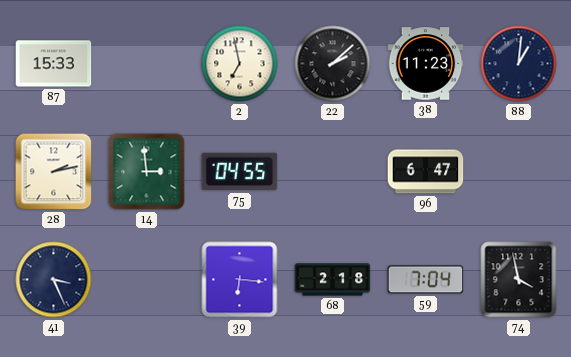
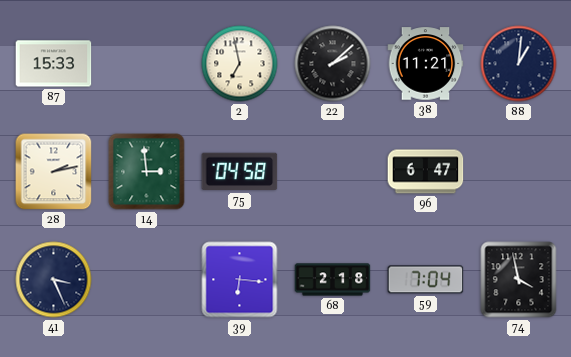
38: 11:23 -> 11:21
75: 04:55 -> 04:58
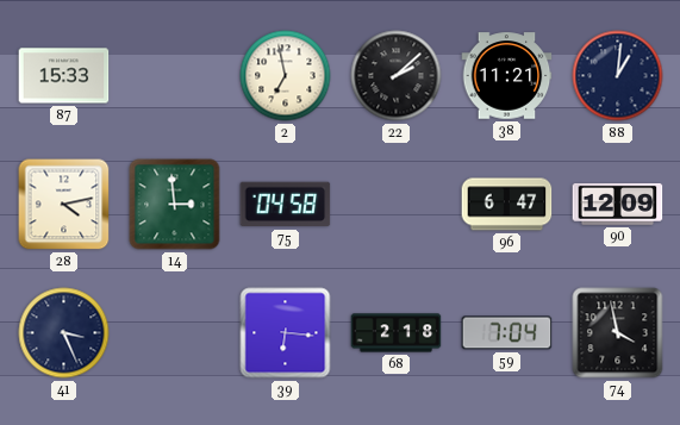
28: 2:13 -> 4:13
90: none -> 12:09
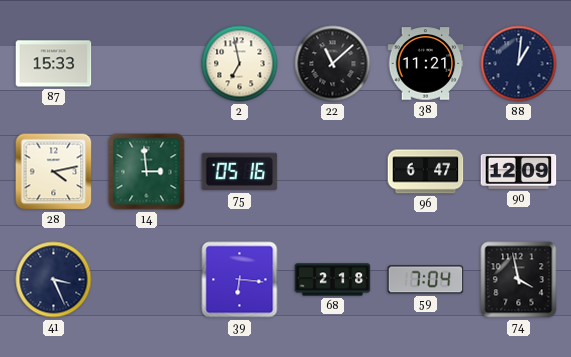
22: 2:08 -> 11:08
75: 04:58 -> 05:16
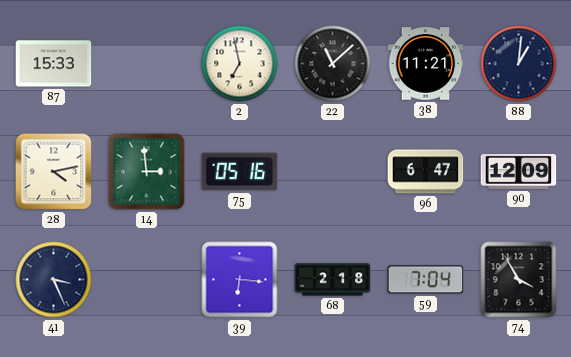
74: 3:58 -> 3:55
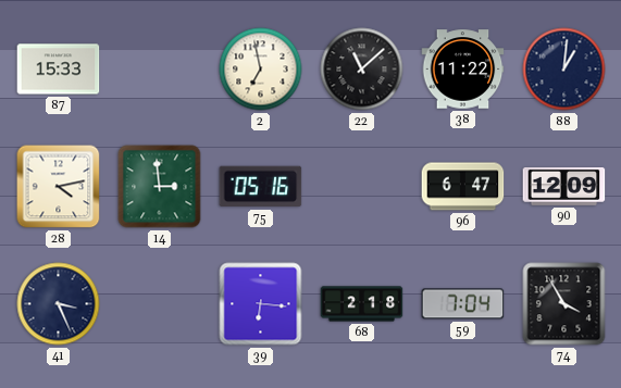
38: 11:21 -> 11:22
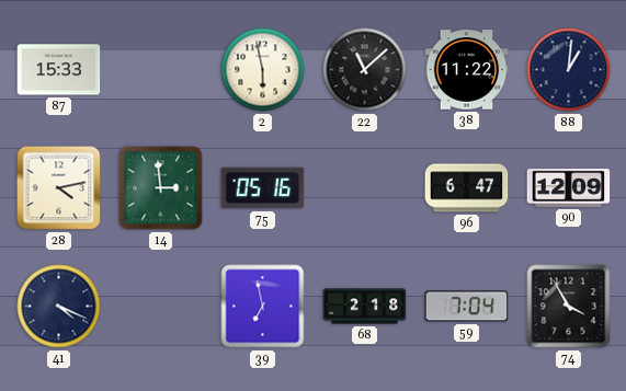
2: 6:58 -> 5:58
41: 3:26 -> 4:19
39: 6:16 -> 6:58
